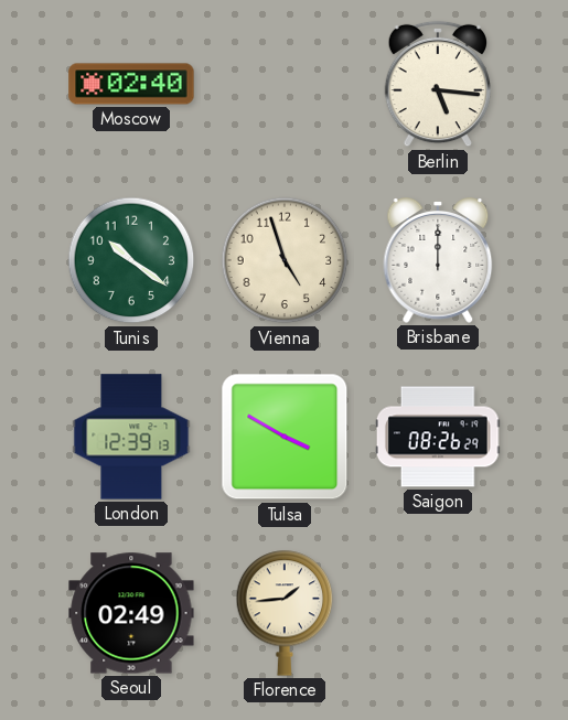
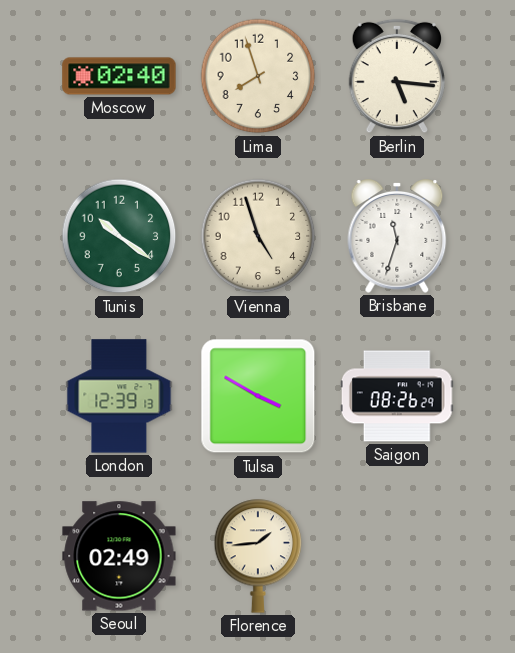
Lima: none -> 7:57
Brisbane: 12:00 -> 11:33
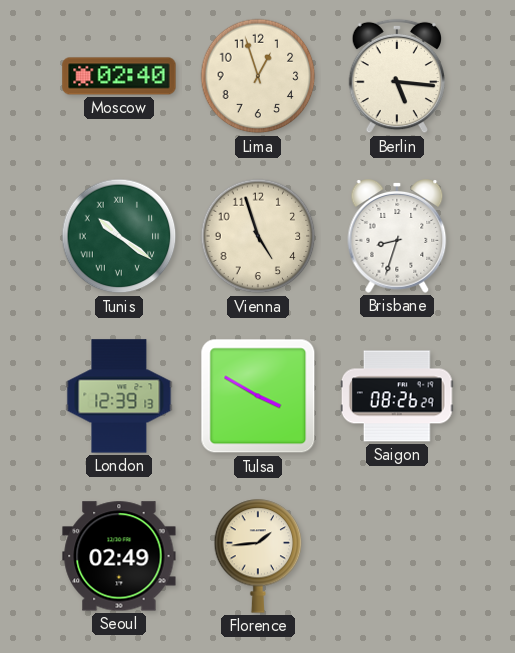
Lima: 7:57 -> 12:57
Tunis numerals: Arabic -> Roman
Brisbane: 11:33 -> 8:33
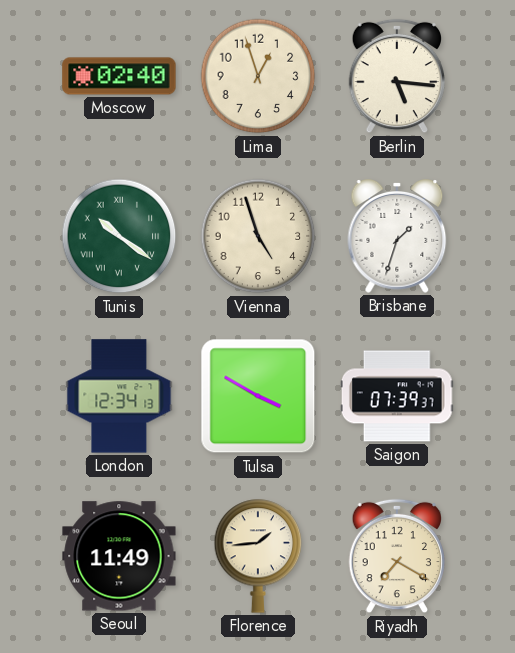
Brisbane: 8:33 -> 1:33
London: 12:39 -> 12:34
Saigon: 08:26 -> 07:39
Seoul: 02:49 -> 11:49
Riyadh: none -> 7:20
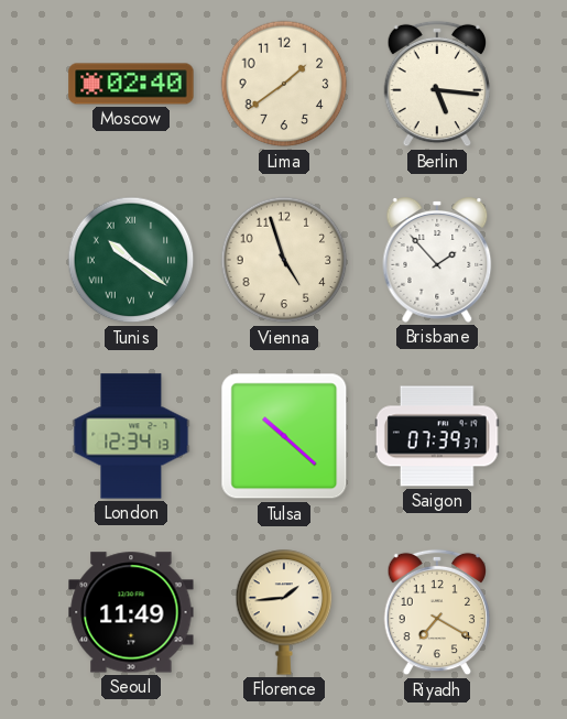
Lima: 12:57 -> 1:39
Brisbane: 1:33 -> 1:53
Tulsa: 3:50 -> 10:22
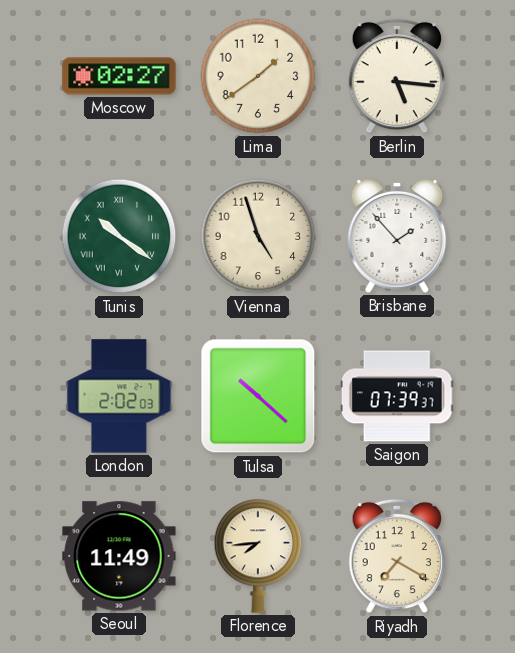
Moscow: 02:40 -> 02:27
London: 12:34 -> 2:02
Florence: 1:44 -> 7:44
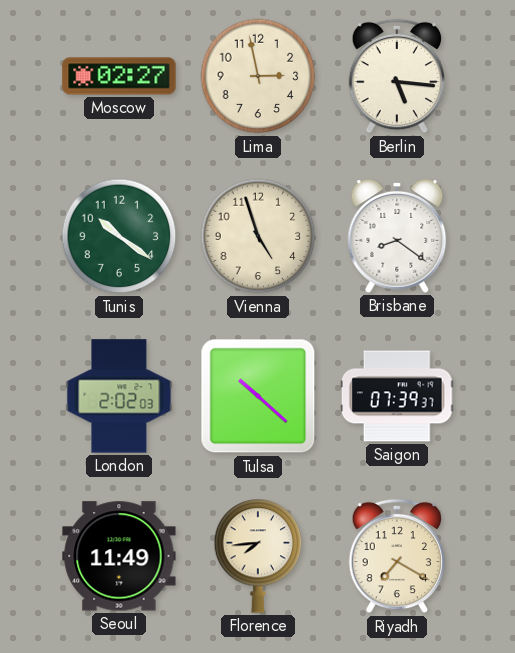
Lima: 1:39 -> 2:58
Tunis numerals: Roman -> Arabic
Brisbane: 1:53 -> 8:21
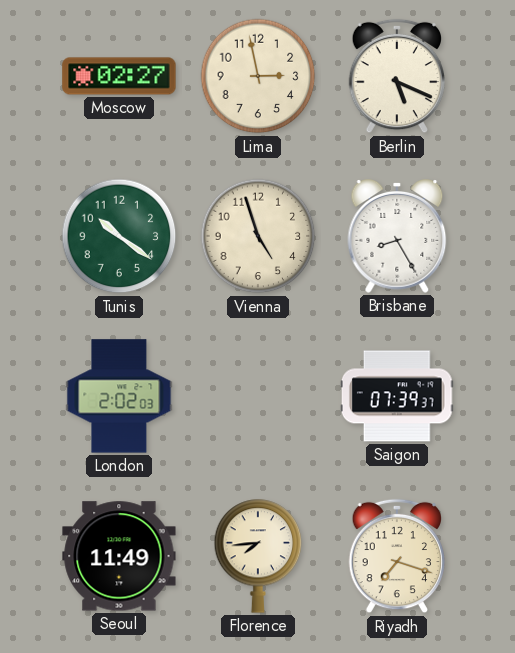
Berlin: 5:16 -> 5:19
Brisbane: 8:21 -> 8:25
Tulsa: 10:22 -> none
Riyadh: 7:20 -> 7:18
